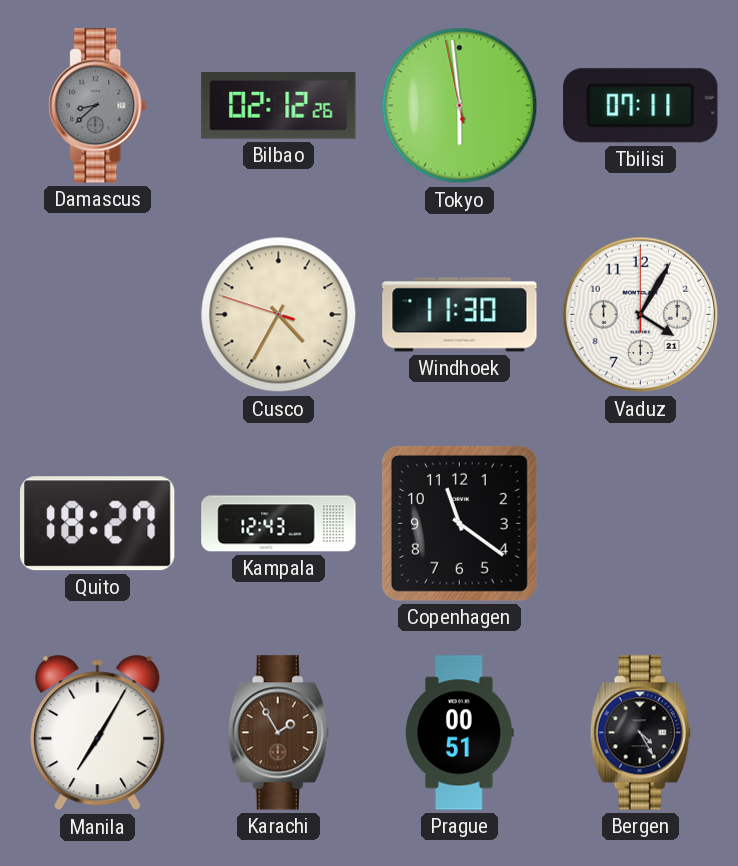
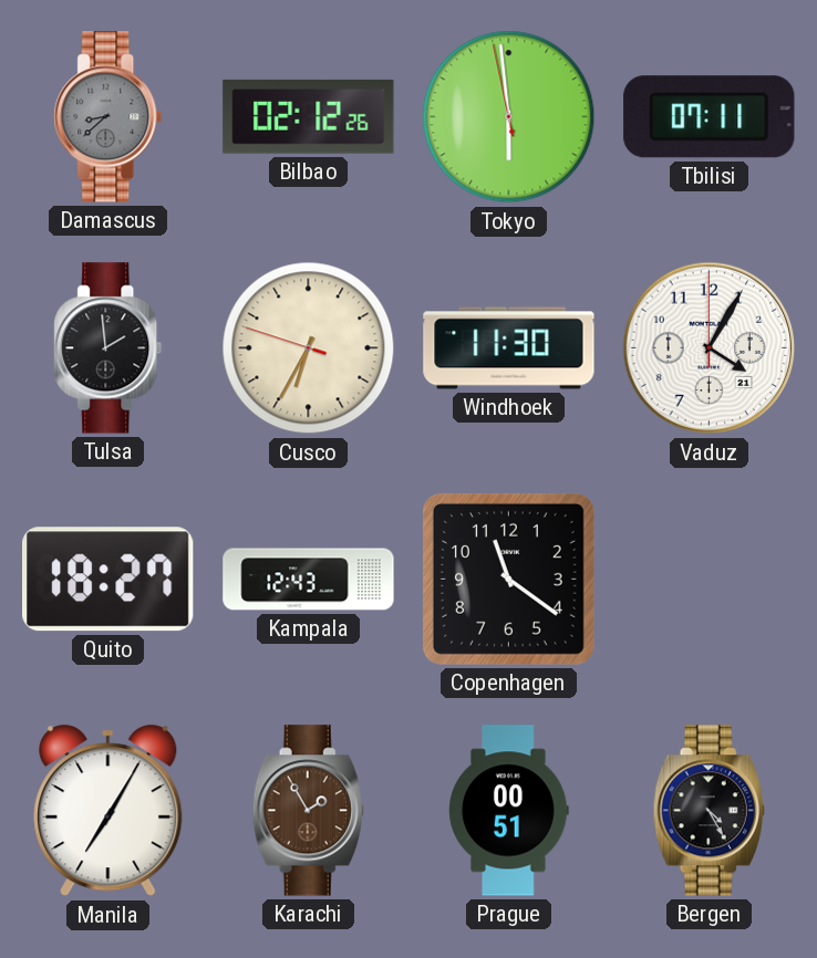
Tulsa: none -> 1:59
Cusco: 4:34 -> 6:34
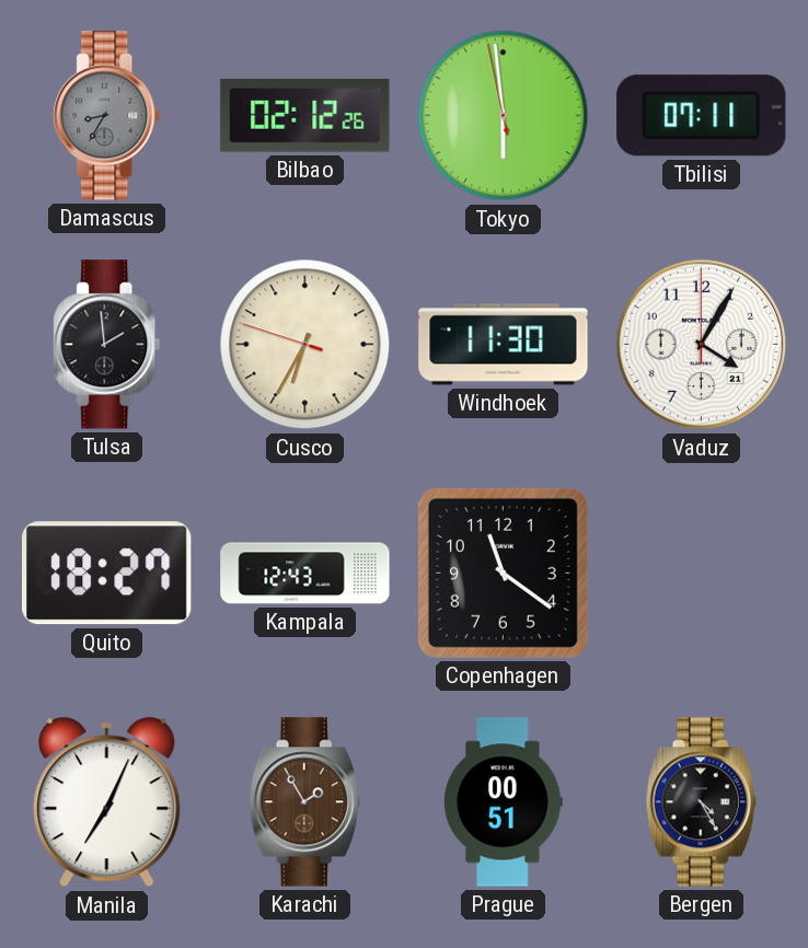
Damascus: 8:38 -> 8:35
Manila: 7:05 -> 7:04
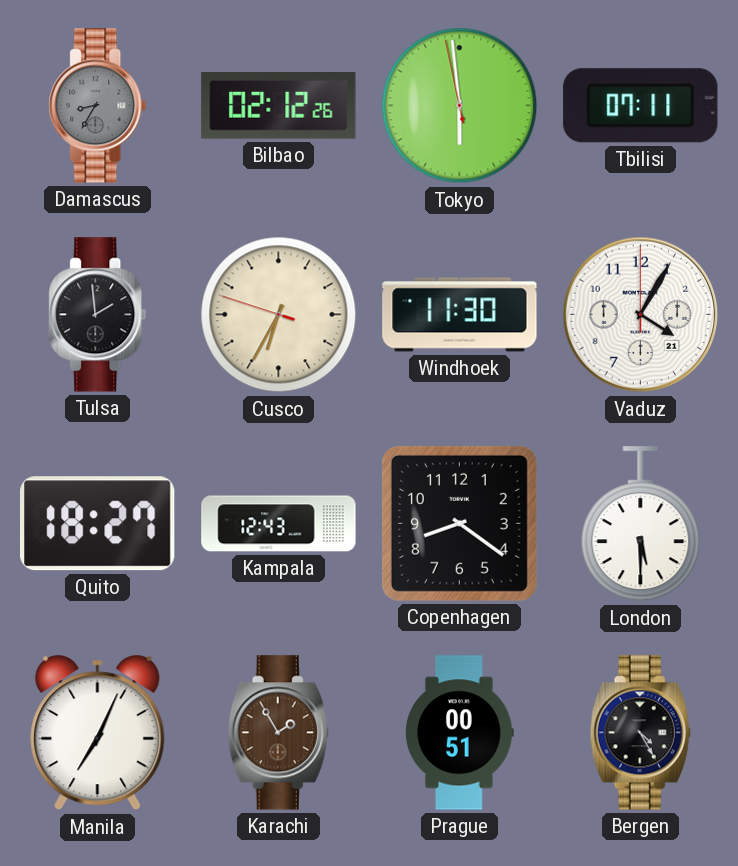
Copenhagen: 11:21 -> 8:21
London: none -> 5:30
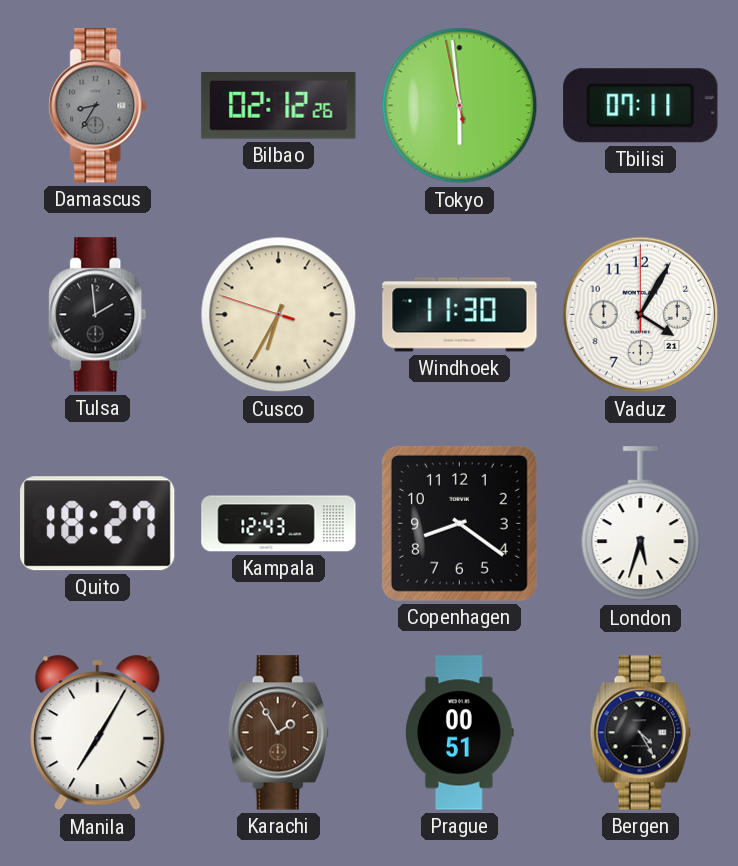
London: 5:30 -> 5:33
Manila: 7:04 -> 7:05
